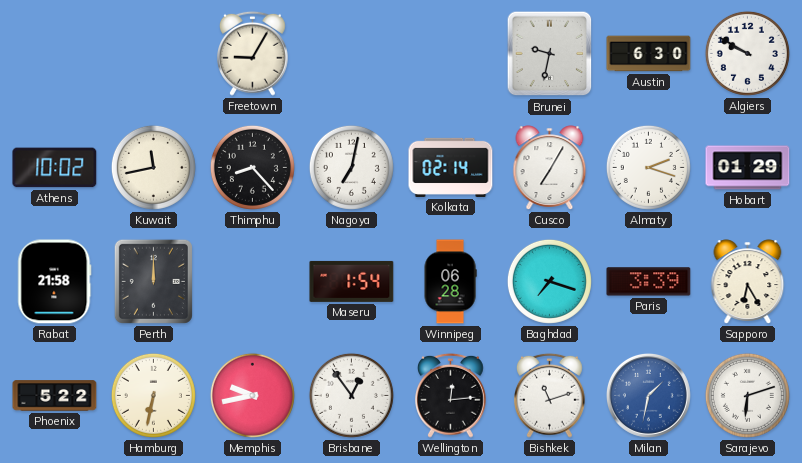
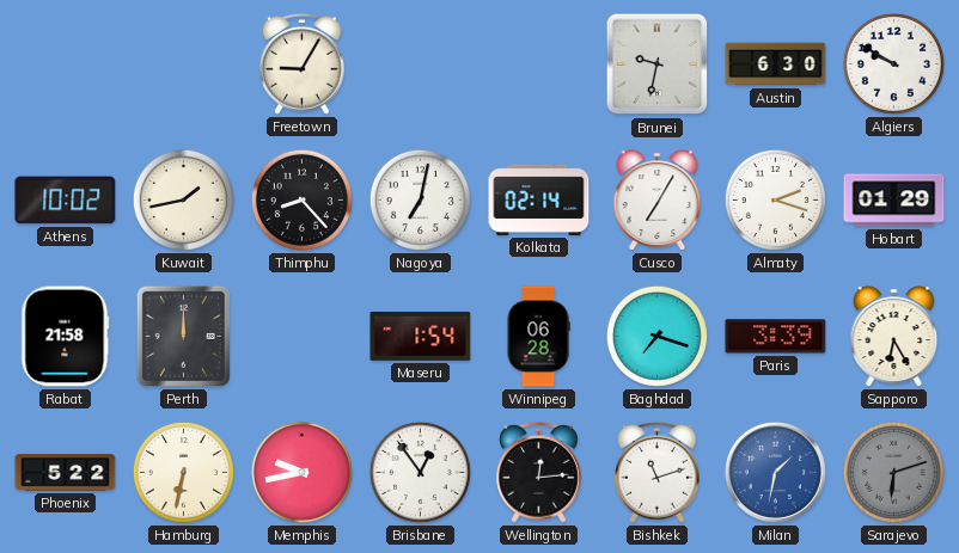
Kuwait: 11:43 -> 1:43
Sarajevo dial: white -> grey
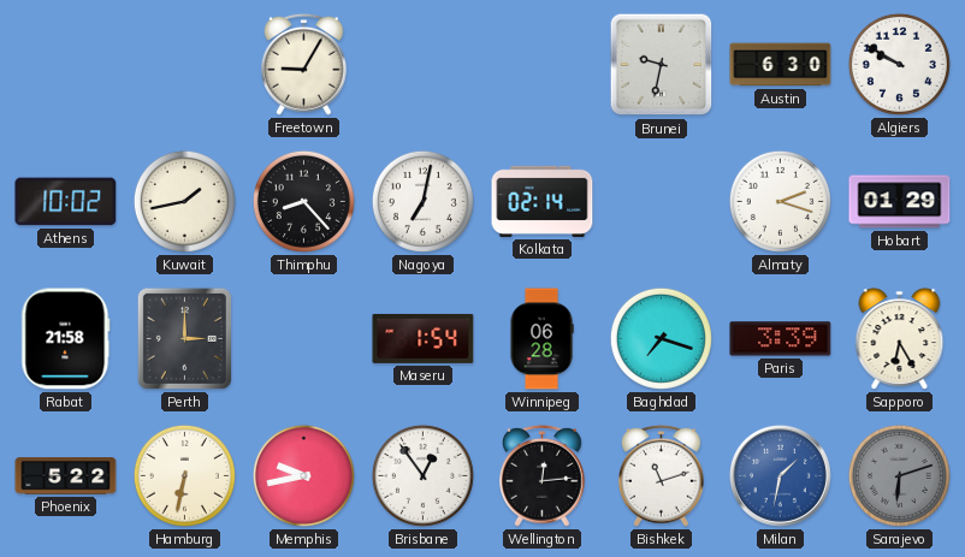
Cusco: 7:05 -> none
Perth: 12:00 -> 3:00
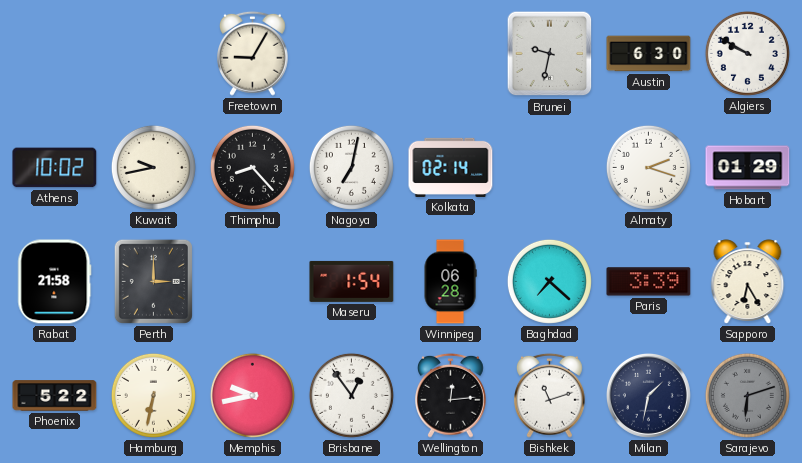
Kuwait: 1:43 -> 9:43
Baghdad: 7:18 -> 7:22
Milan dial: blue -> navy
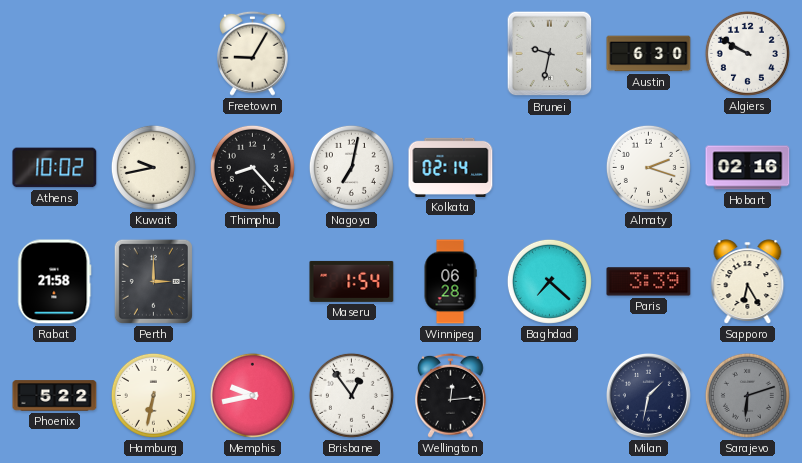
Hobart: 01:29 -> 02:16
Bishkek: 11:12 -> none
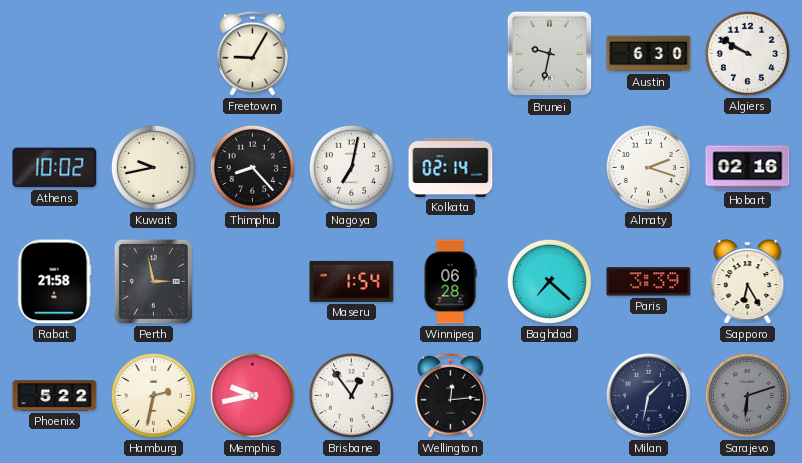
Perth: 3:00 -> 2:58
Hamburg: 6:32 -> 2:32
